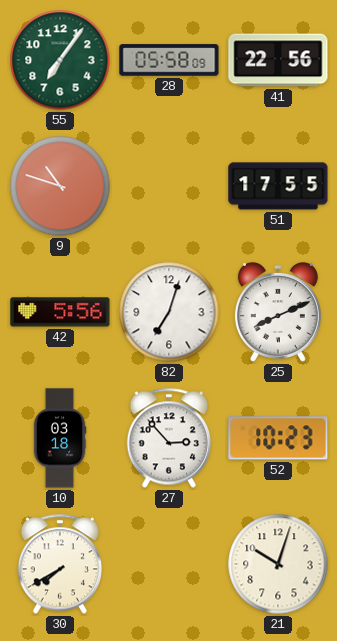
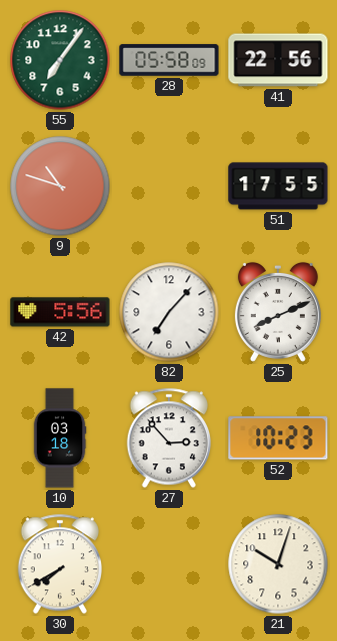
82: 7:03 -> 7:07
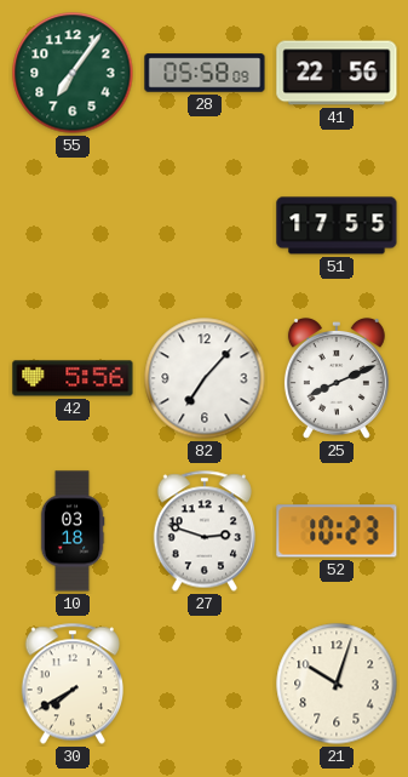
9: 10:48 -> none
27: 2:53 -> 2:48
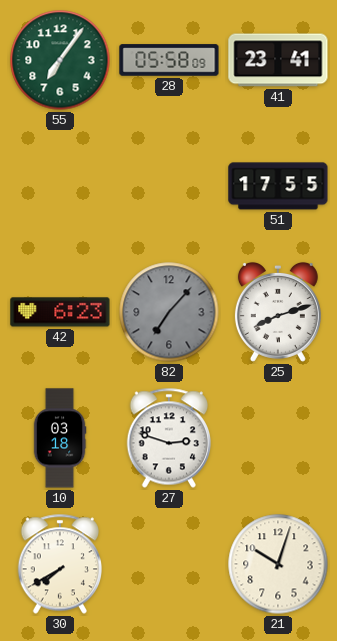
41: 22:56 -> 23:41
42: 5:56 -> 6:23
82 dial: white -> grey
25: 8:11 -> 8:12
52: 10:23 -> none
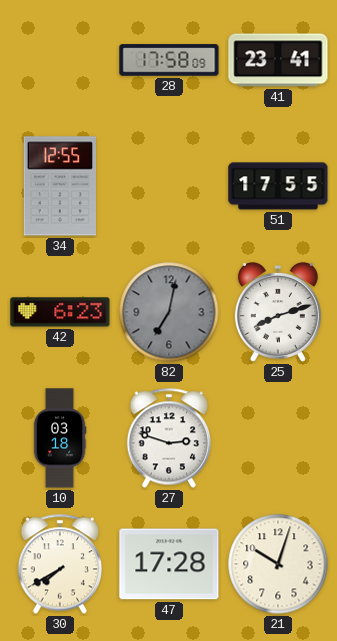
55: 7:06 -> none
28: 05:58 -> 17:58
34: none -> 12:55
82: 7:07 -> 7:02
47: none -> 17:28
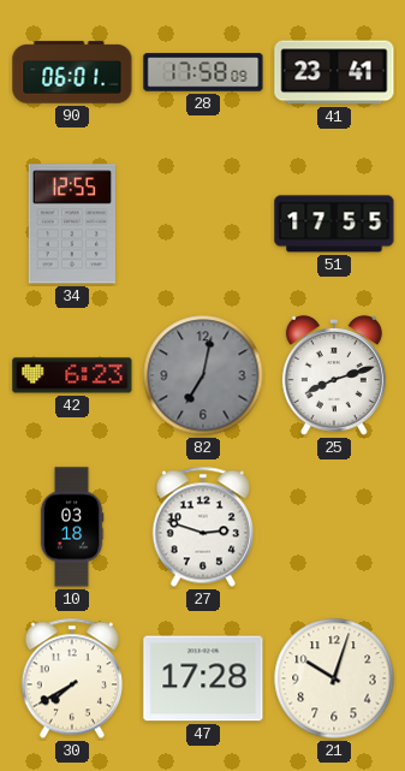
90: none -> 06:01
